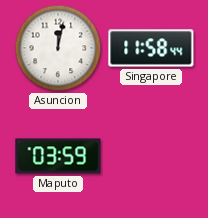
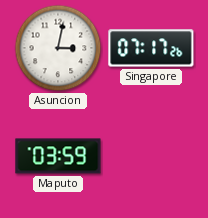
Asuncion: 12:02 -> 3:02
Singapore: 11:58 -> 07:17
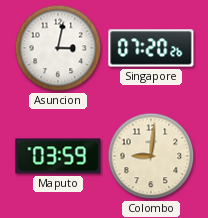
Singapore: 07:17 -> 07:20
Colombo: none -> 9:01
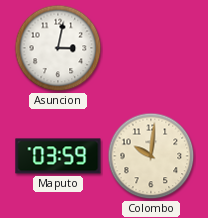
Singapore: 07:20 -> none
Colombo: 9:01 -> 10:01
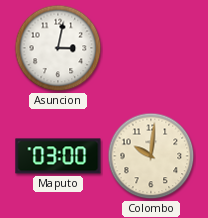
Maputo: 03:59 -> 03:00
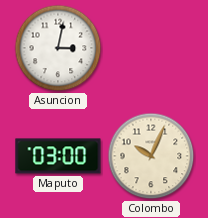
Colombo: 10:01 -> 10:04
